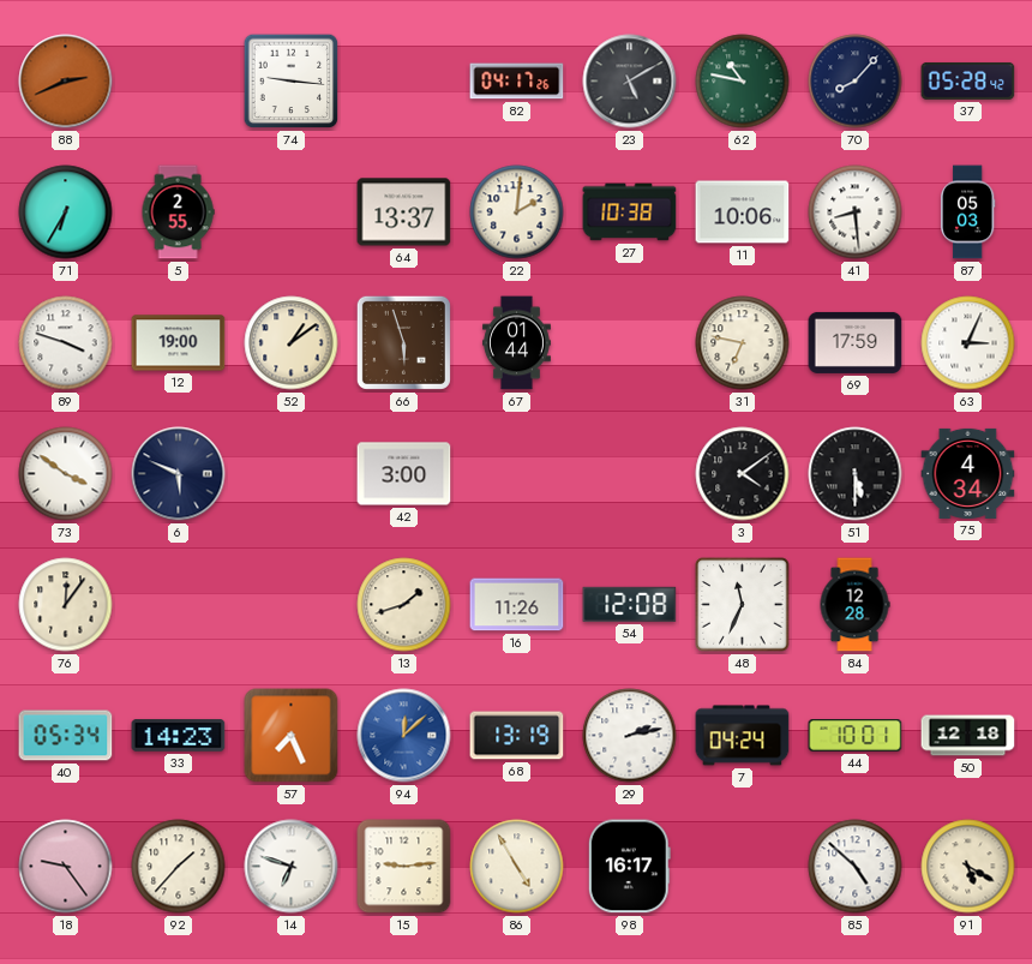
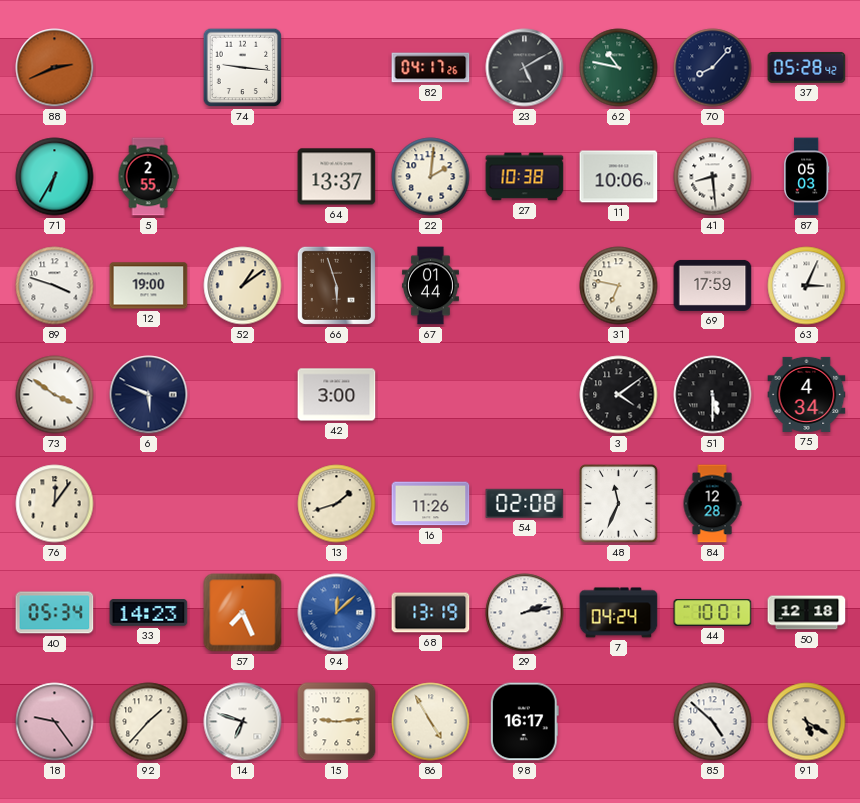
54: 12:08 -> 02:08
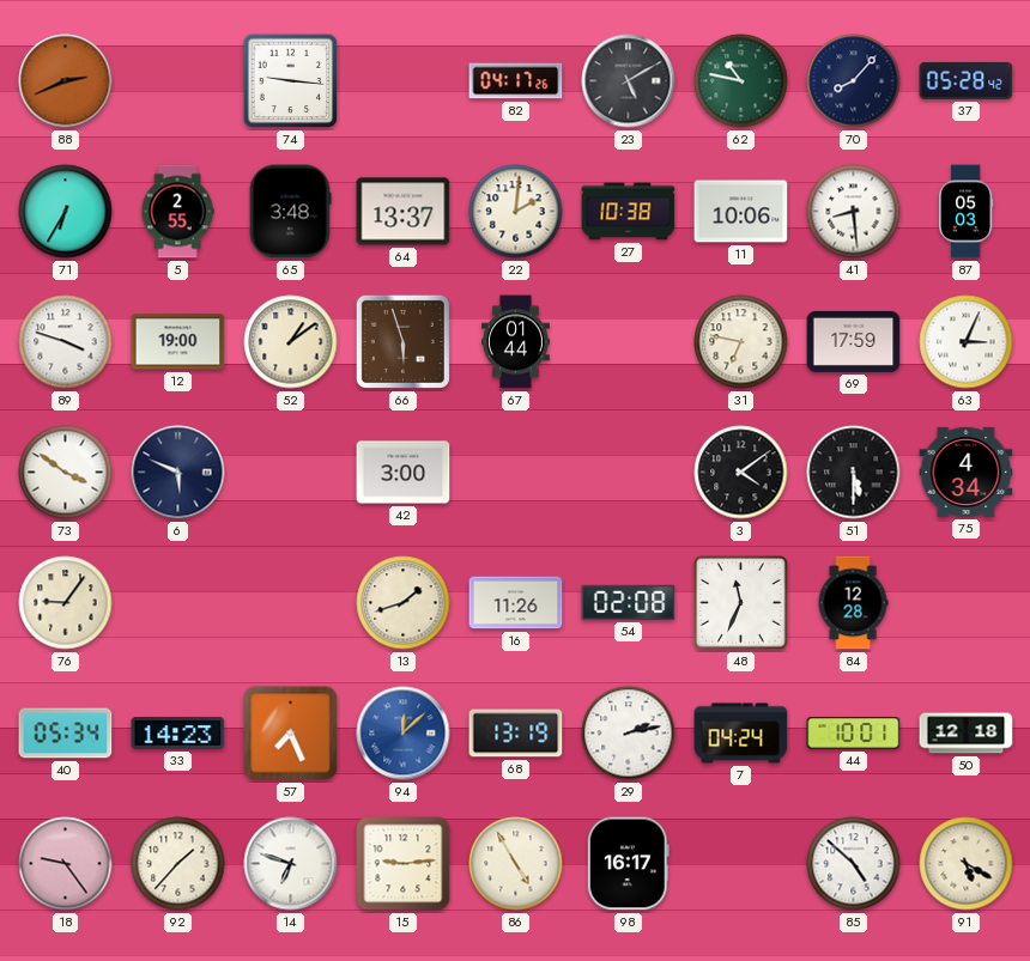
65: none -> 3:48
76: 12:06 -> 9:06
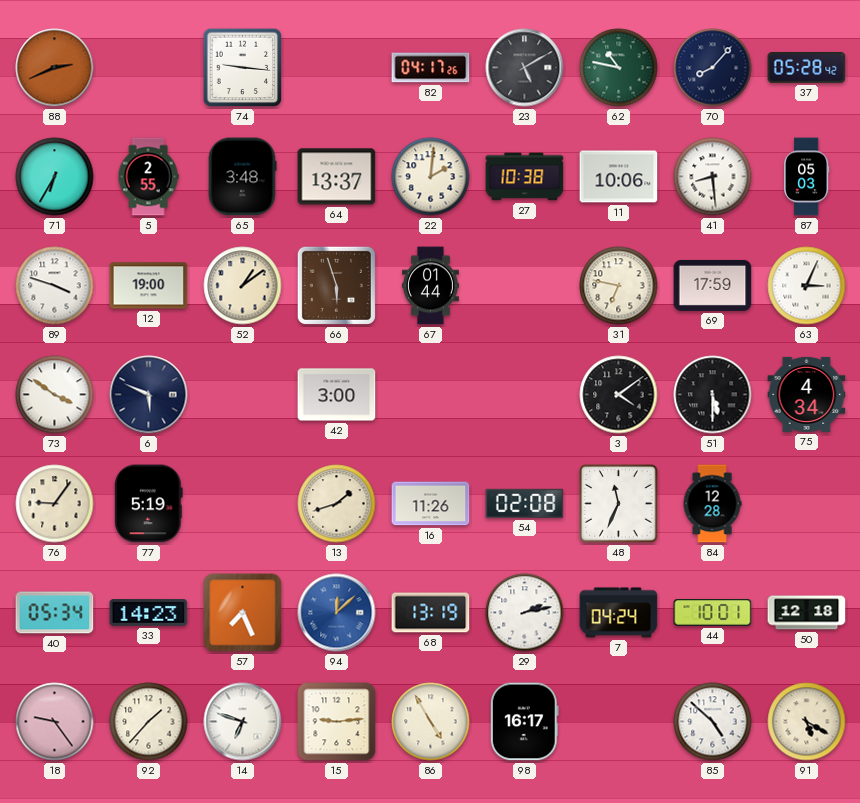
77: none -> 5:19
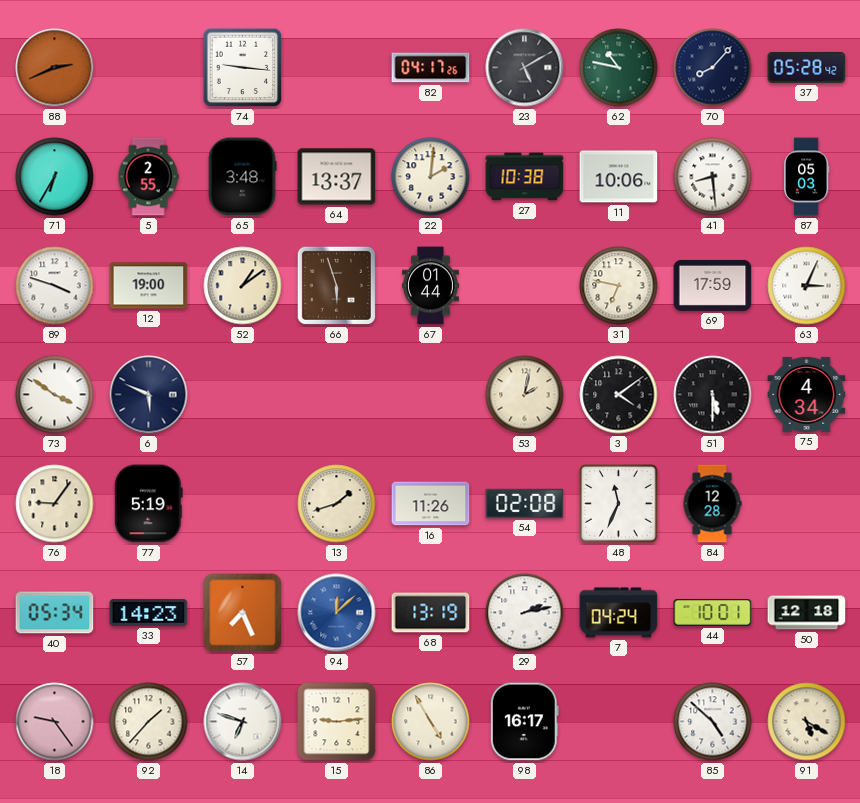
42: 3:00 -> none
53: none -> 2:02
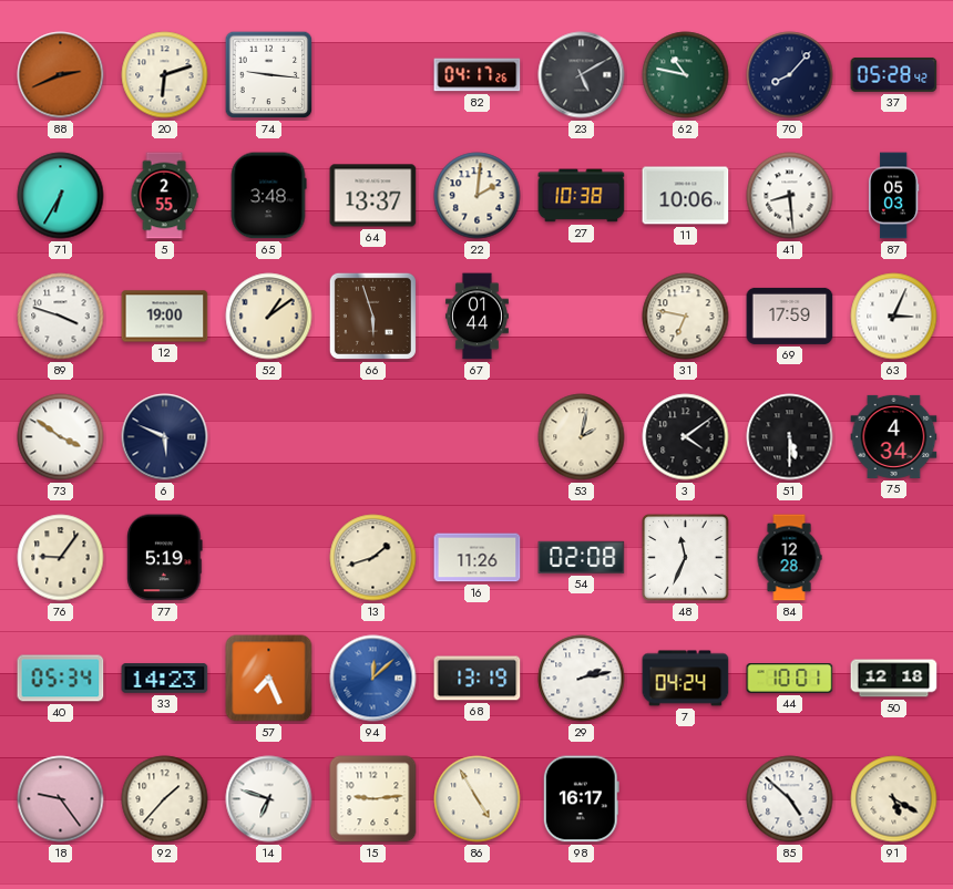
20: none -> 6:12
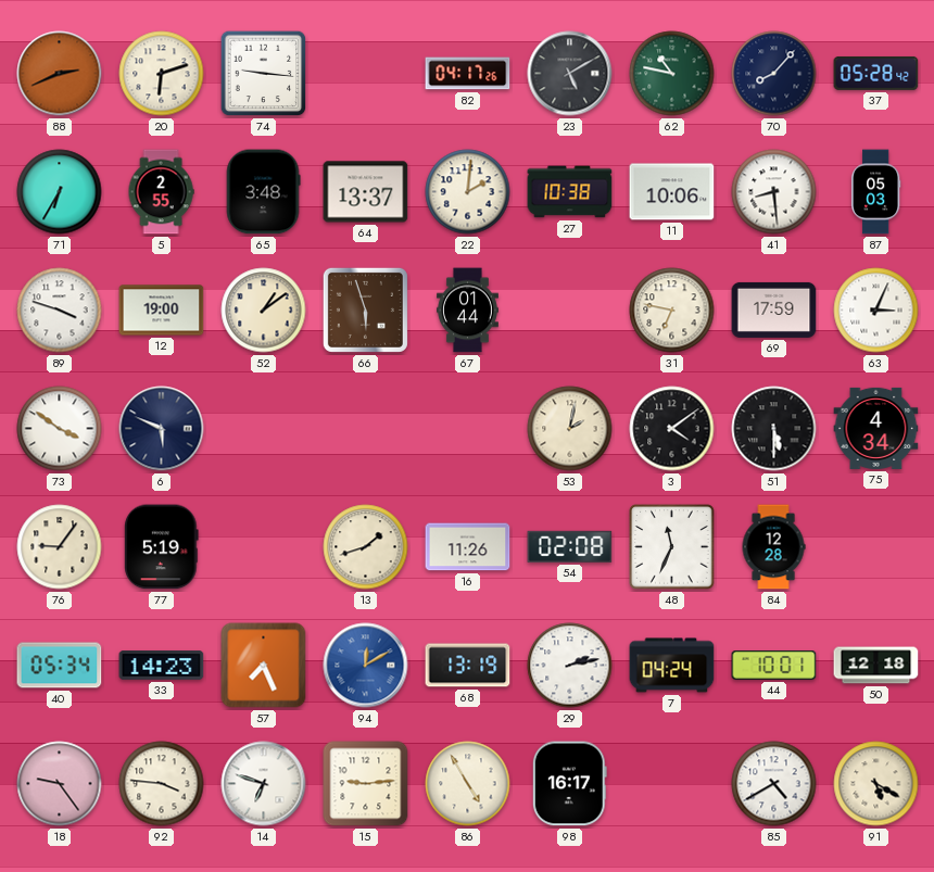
94: 12:08 -> 12:10
92: 1:37 -> 3:46
85: 4:52 -> 4:40
